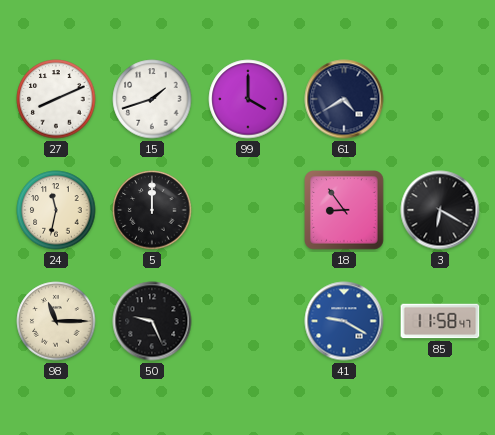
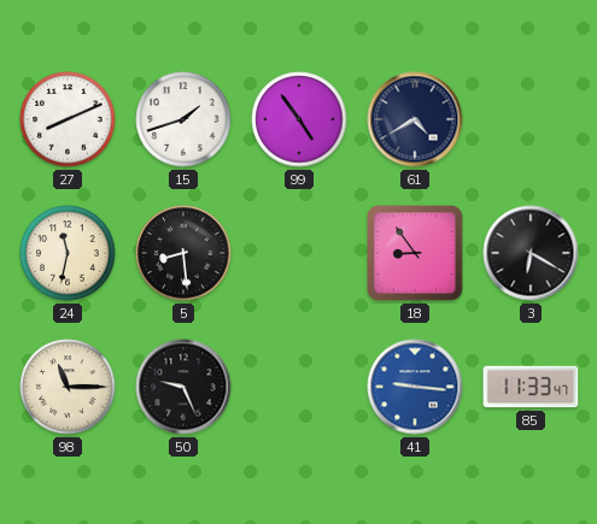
99: 4:00 -> 4:54
5: 12:00 -> 8:29
41: 9:20 -> 9:16
85: 11:58 -> 11:33
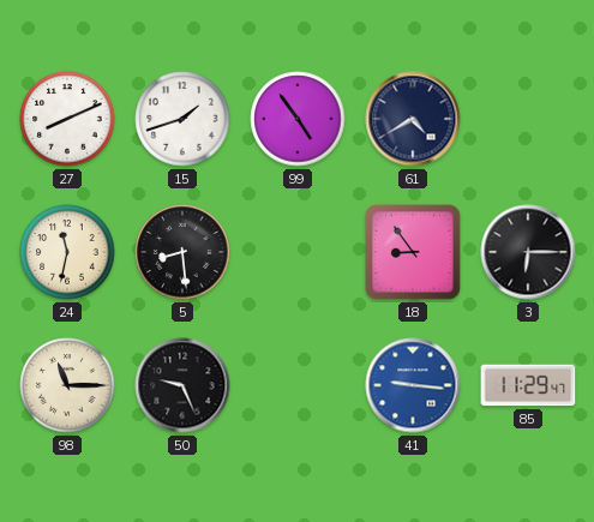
3: 6:20 -> 6:15
85: 11:33 -> 11:29
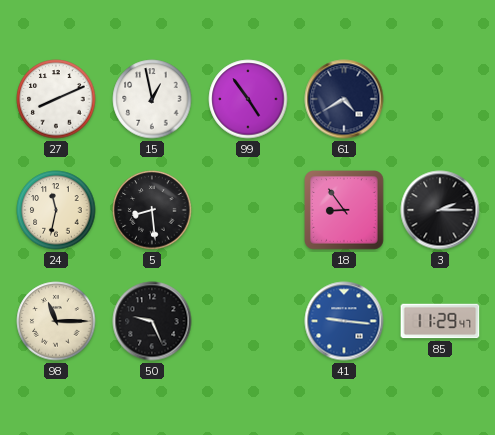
15: 1:42 -> 12:58
3: 6:15 -> 2:15
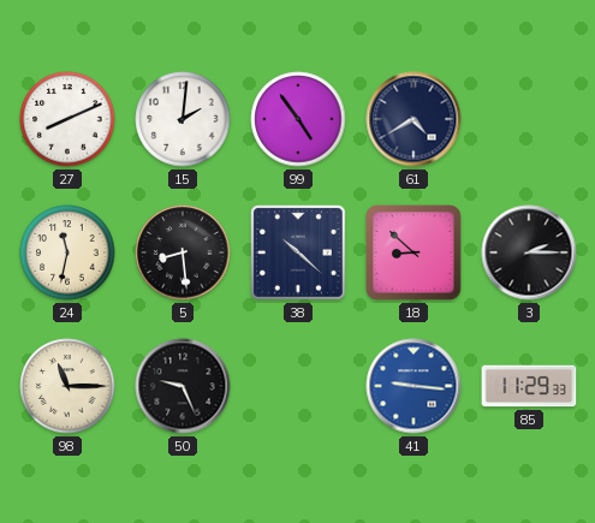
15: 12:58 -> 2:01
38: none -> 10:22
18: 8:54 -> 8:52
85: 11:29:47 -> 11:29:33
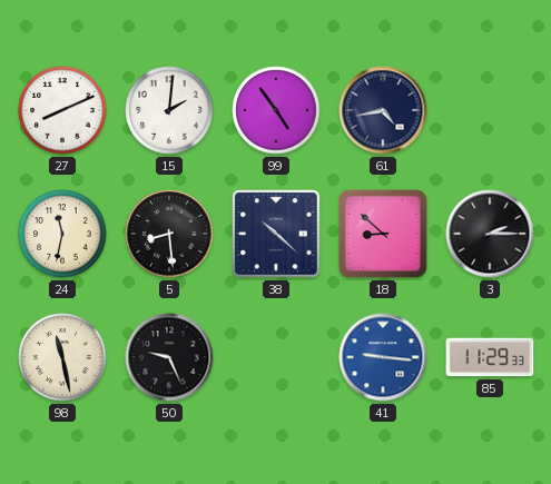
61: 4:40 -> 4:43
98: 11:15 -> 11:28
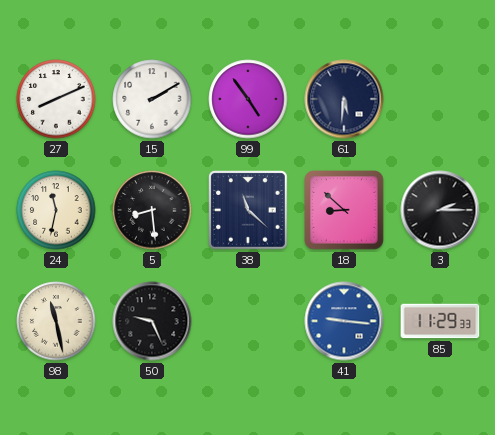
15: 2:01 -> 2:10
61: 4:43 -> 5:31
38: 10:22 -> 11:22
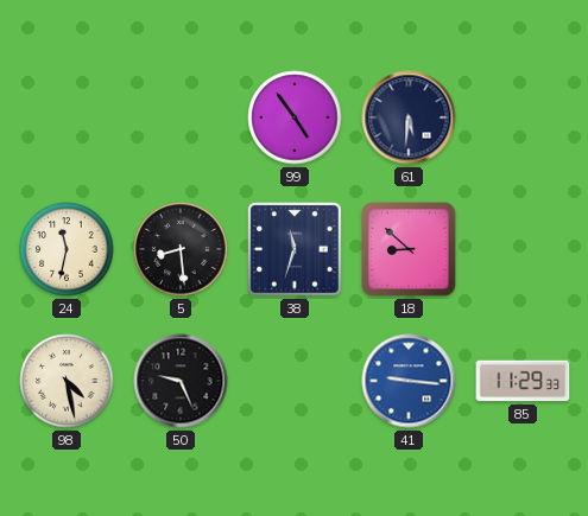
27: 8:11 -> none
15: 2:10 -> none
38: 11:22 -> 11:33
3: 2:15 -> none
98: 11:28 -> 4:28
